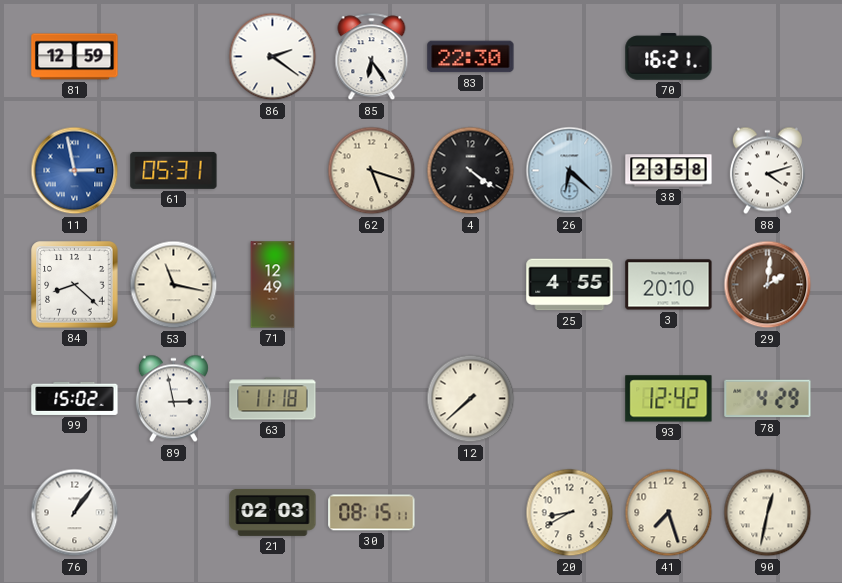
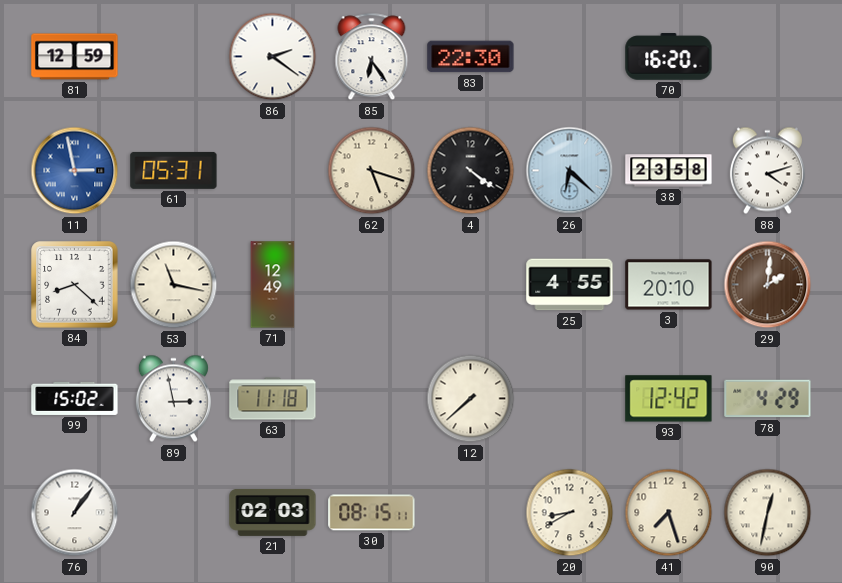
70: 16:21 -> 16:20
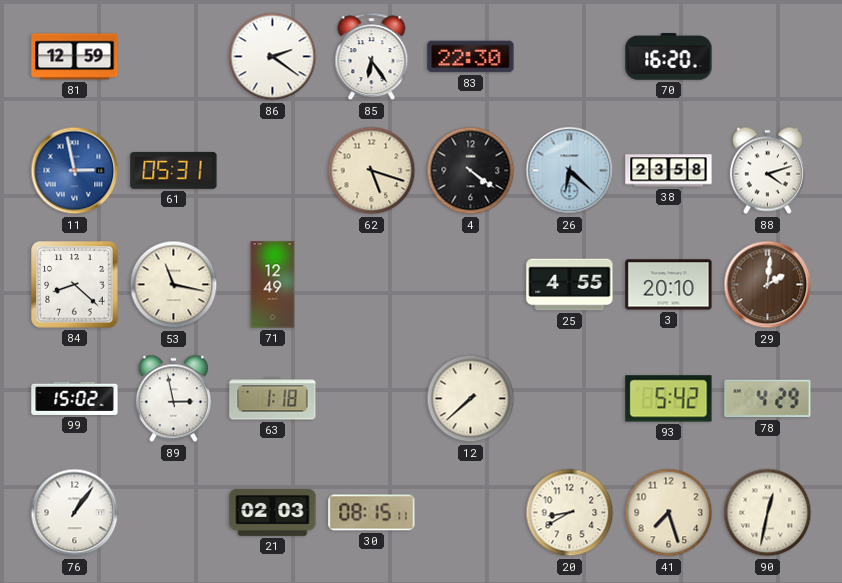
63: 11:18 -> 1:18
93: 12:42 -> 5:42
